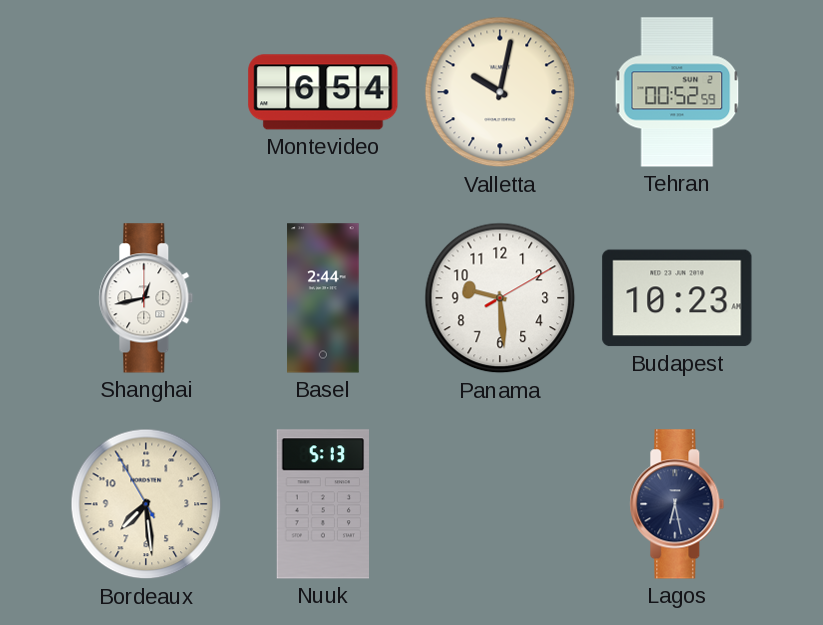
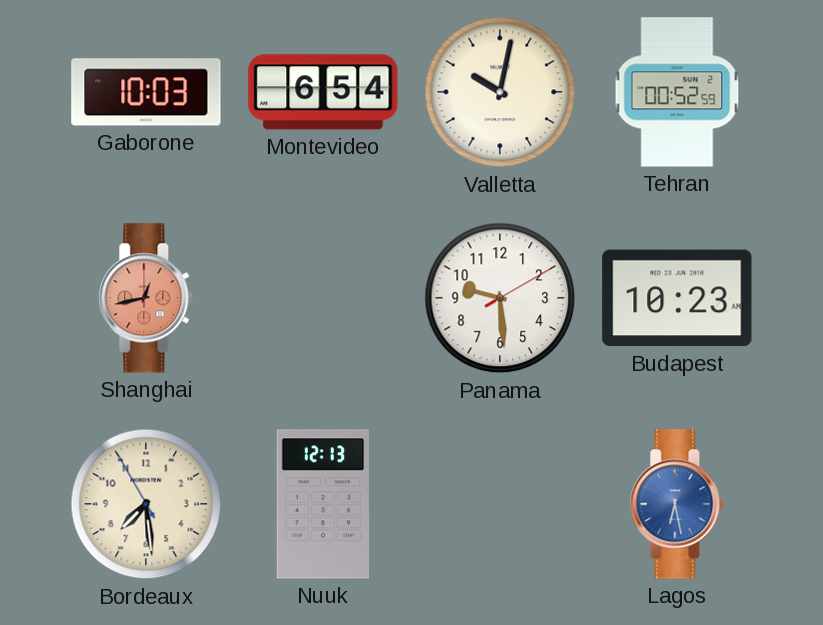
Gaborone: none -> 10:03
Shanghai dial: white -> salmon
Basel: 2:44 -> none
Nuuk: 5:13 -> 12:13
Lagos dial: navy -> blue
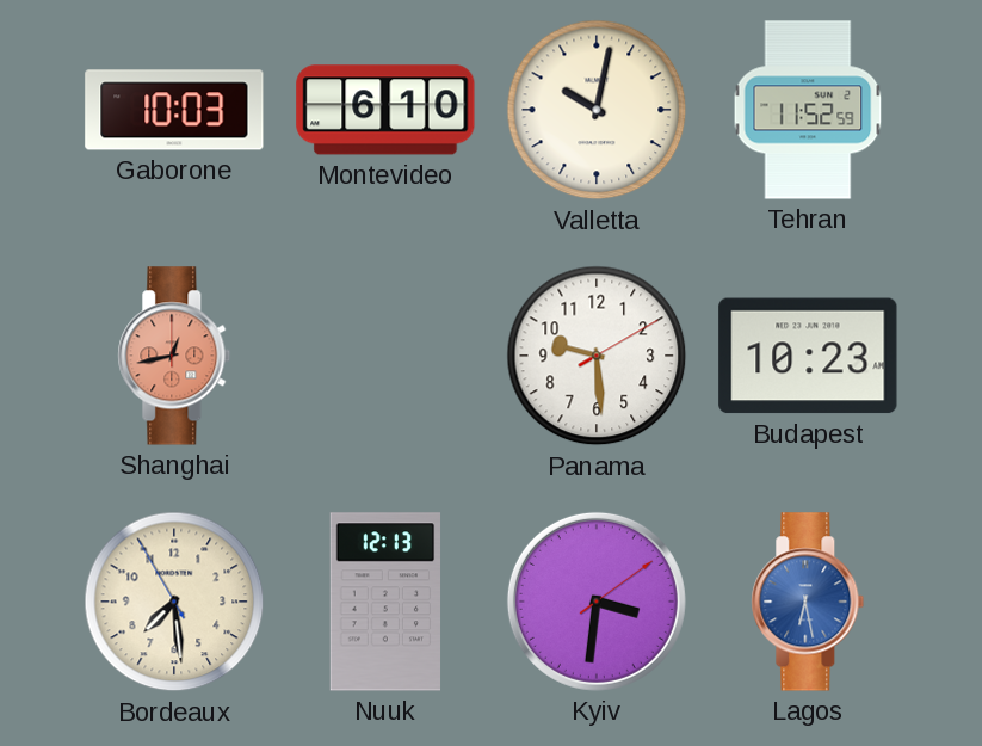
Montevideo: 6:54 -> 6:10
Tehran: 00:52 -> 11:52
Kyiv: none -> 3:31
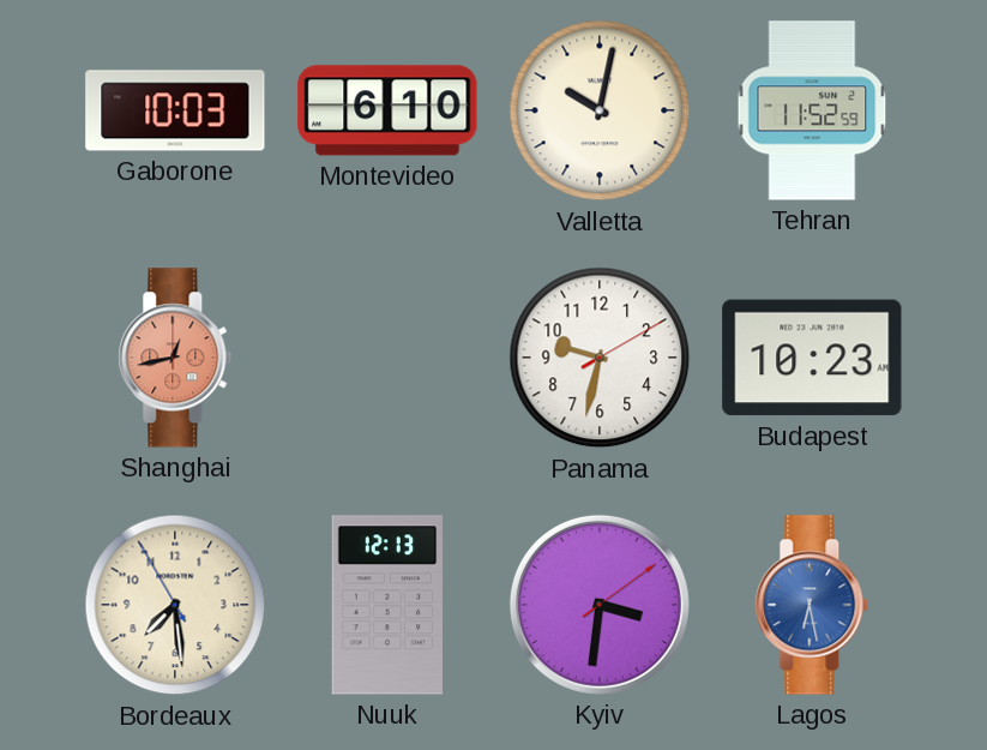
Panama: 9:29 -> 9:32
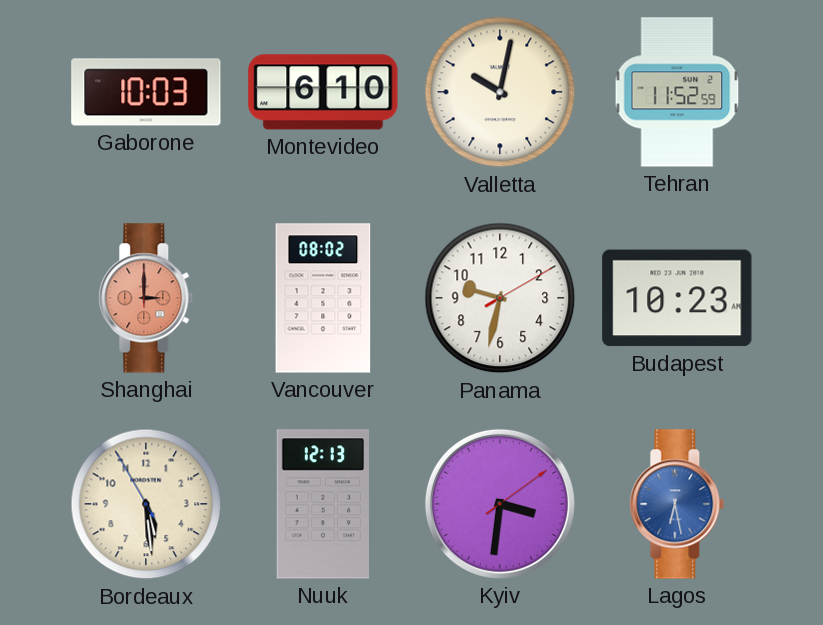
Shanghai: 12:43 -> 3:00
Vancouver: none -> 08:02
Bordeaux: 7:28 -> 5:28
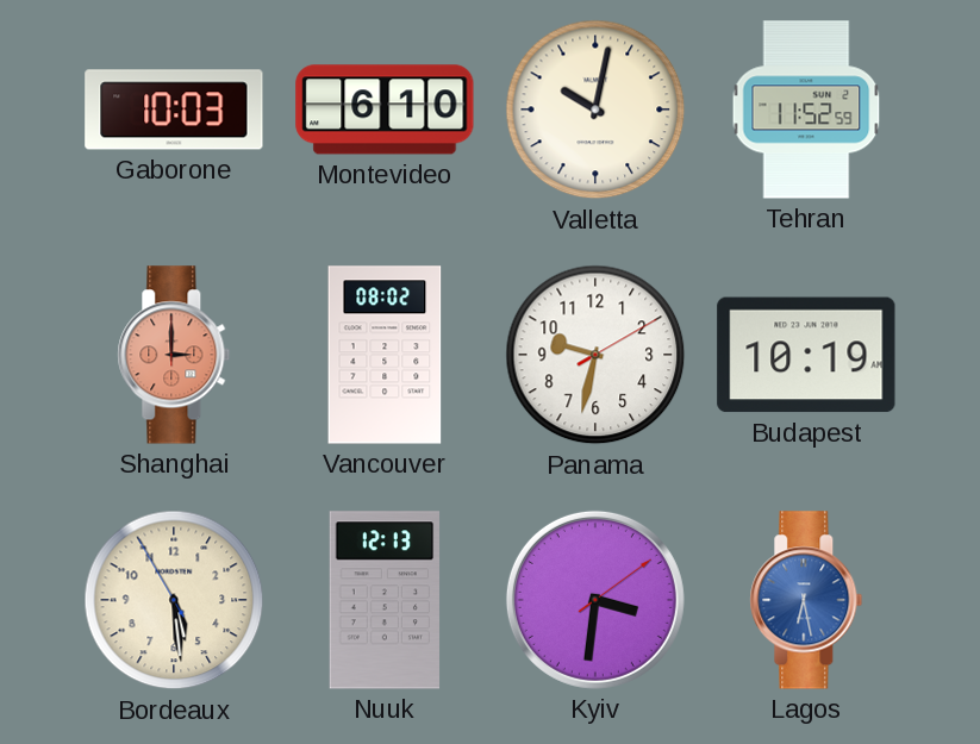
Budapest: 10:23 -> 10:19
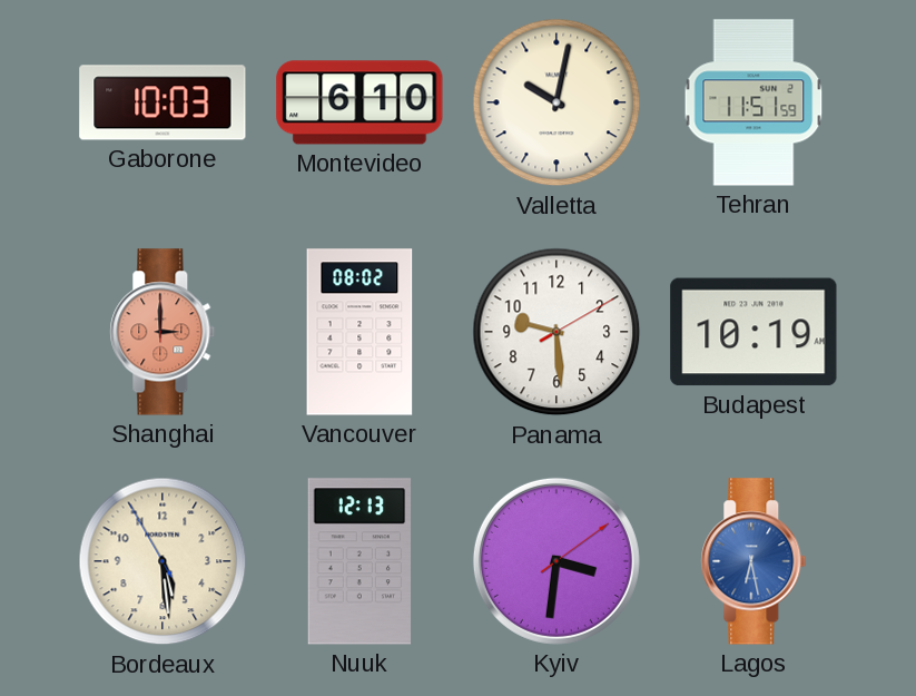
Tehran: 11:52 -> 11:51
Panama: 9:32 -> 9:29
